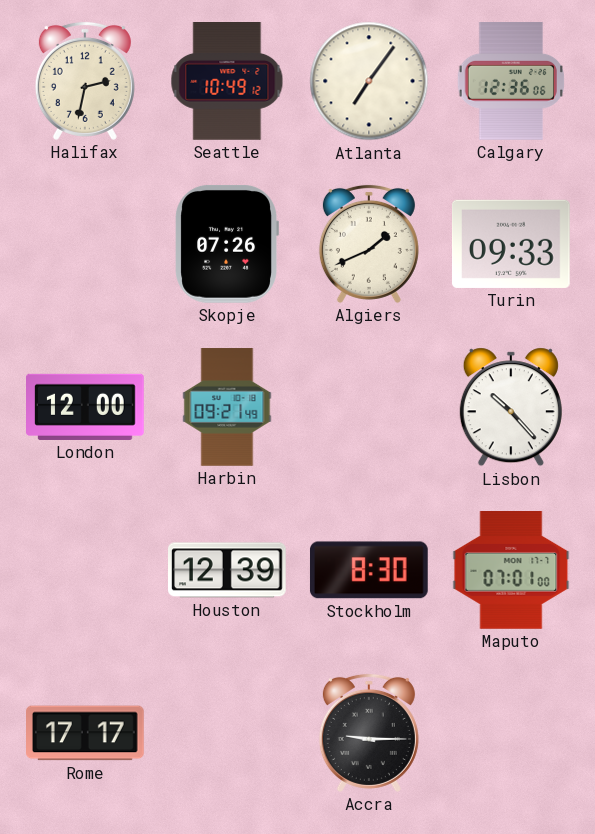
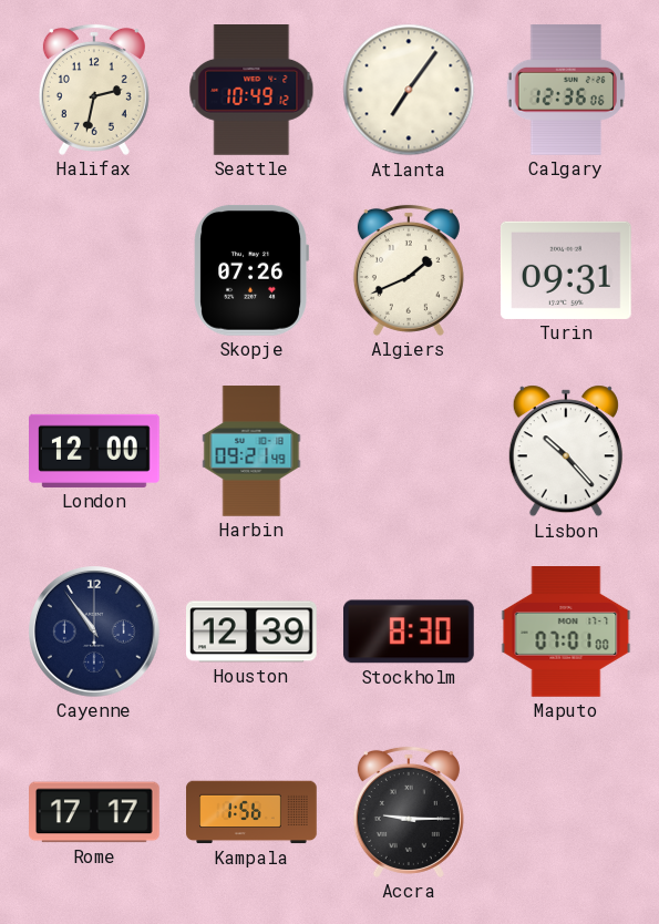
Turin: 09:33 -> 09:31
Cayenne: none -> 10:54
Kampala: none -> 1:56
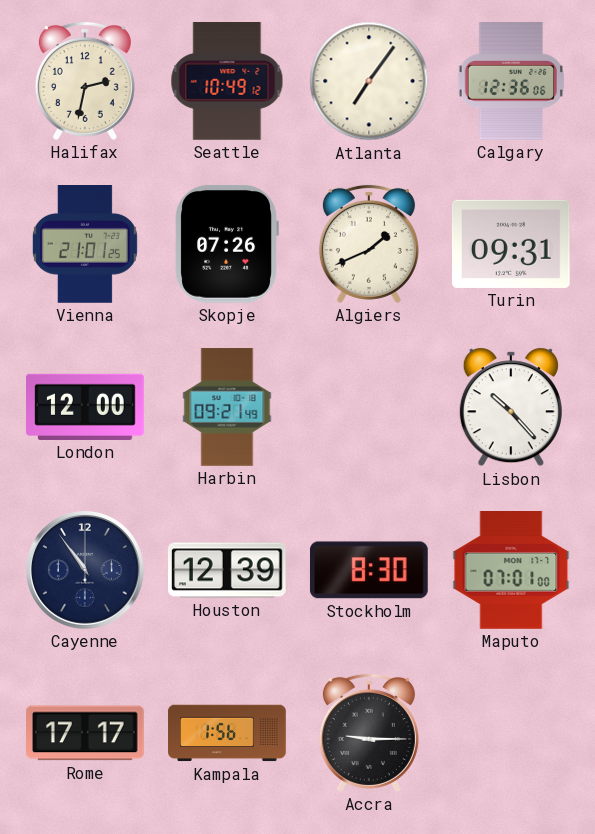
Vienna: none -> 21:01
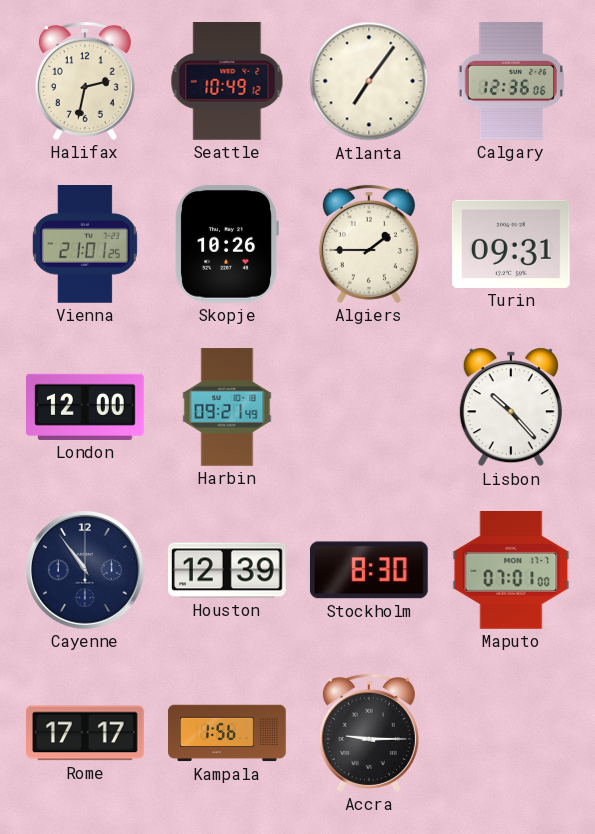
Skopje: 07:26 -> 10:26
Algiers: 1:41 -> 1:45
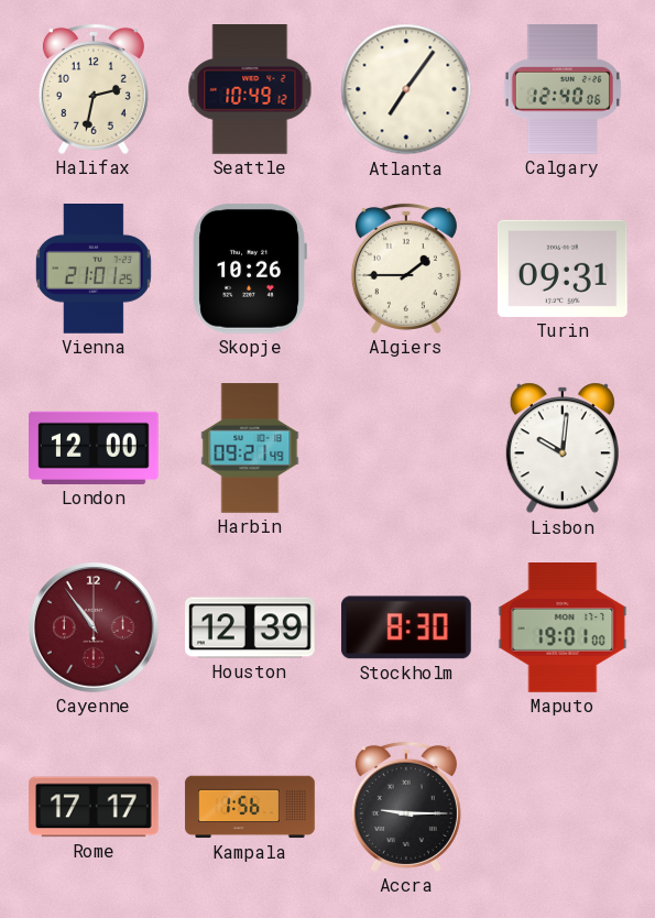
Calgary: 12:36 -> 12:40
Lisbon: 10:23 -> 10:01
Cayenne dial: navy -> burgundy
Maputo: 07:01 -> 19:01
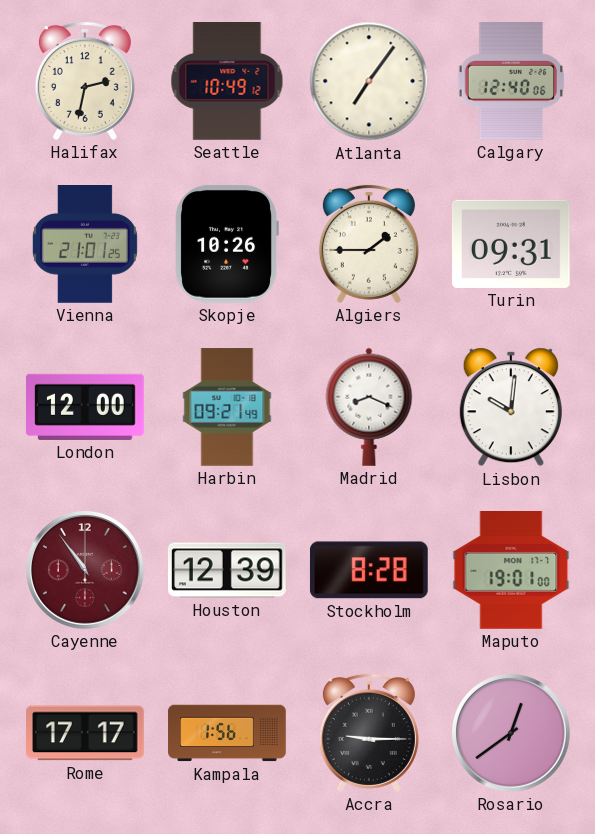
Madrid: none -> 8:19
Stockholm: 8:30 -> 8:28
Rosario: none -> 12:39
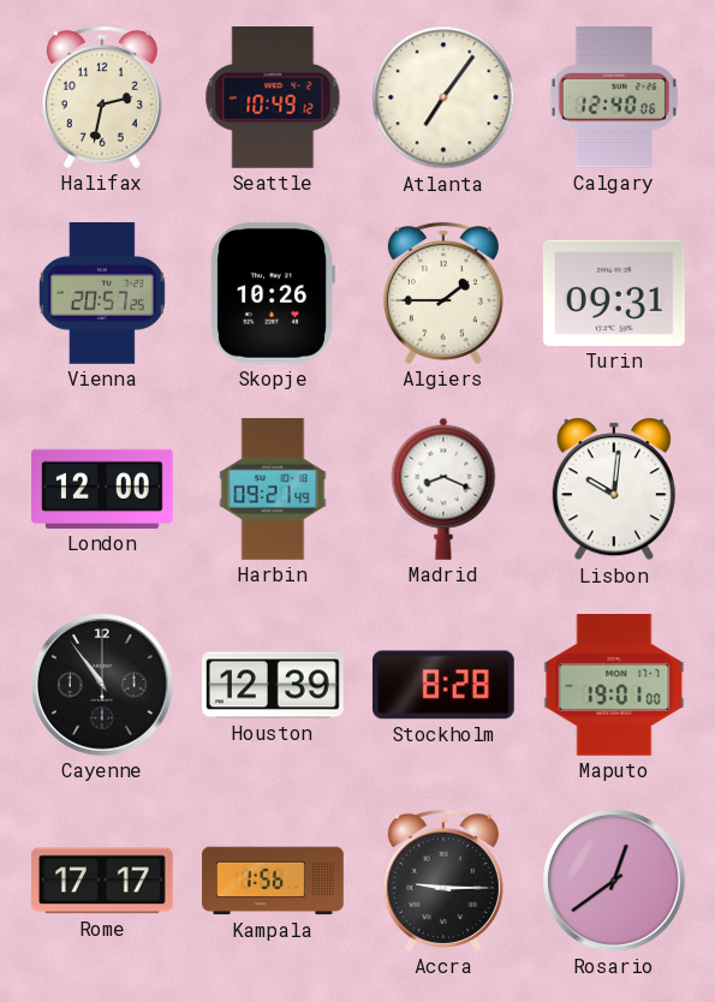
Vienna: 21:01 -> 20:57
Cayenne dial: burgundy -> black
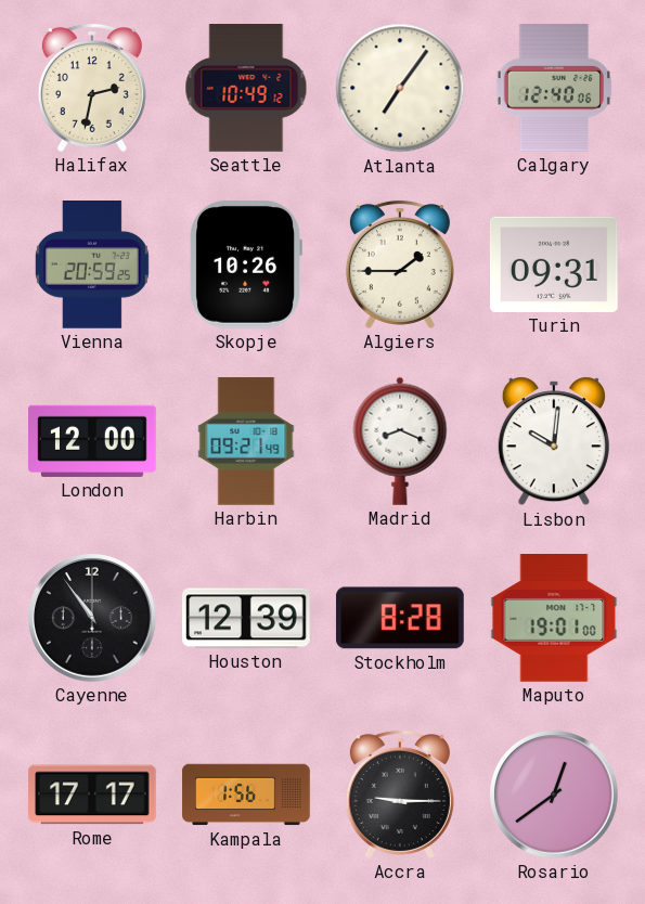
Vienna: 20:57 -> 20:59
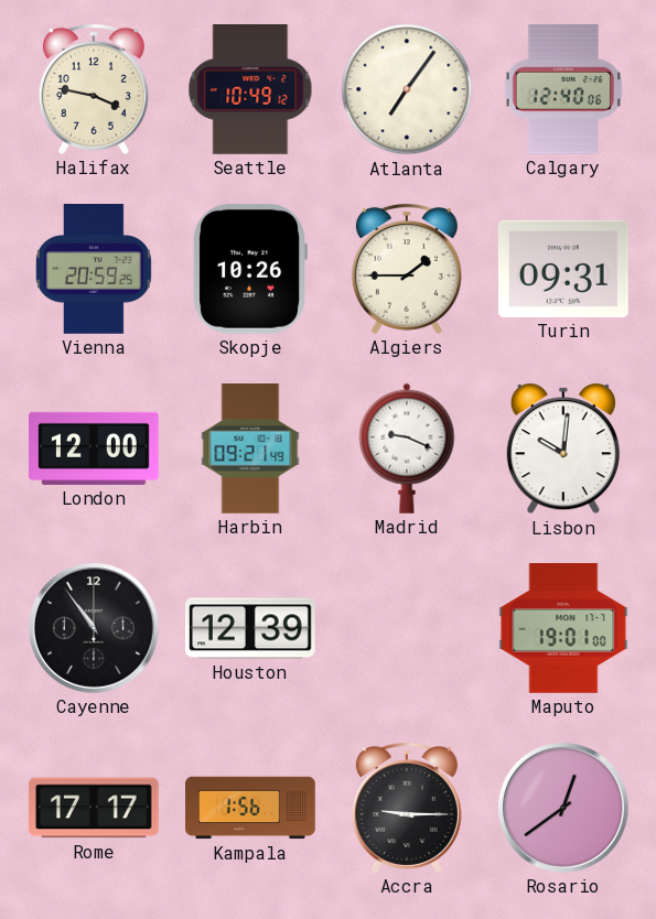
Halifax: 2:32 -> 3:47
Madrid: 8:19 -> 9:19
Stockholm: 8:28 -> none
